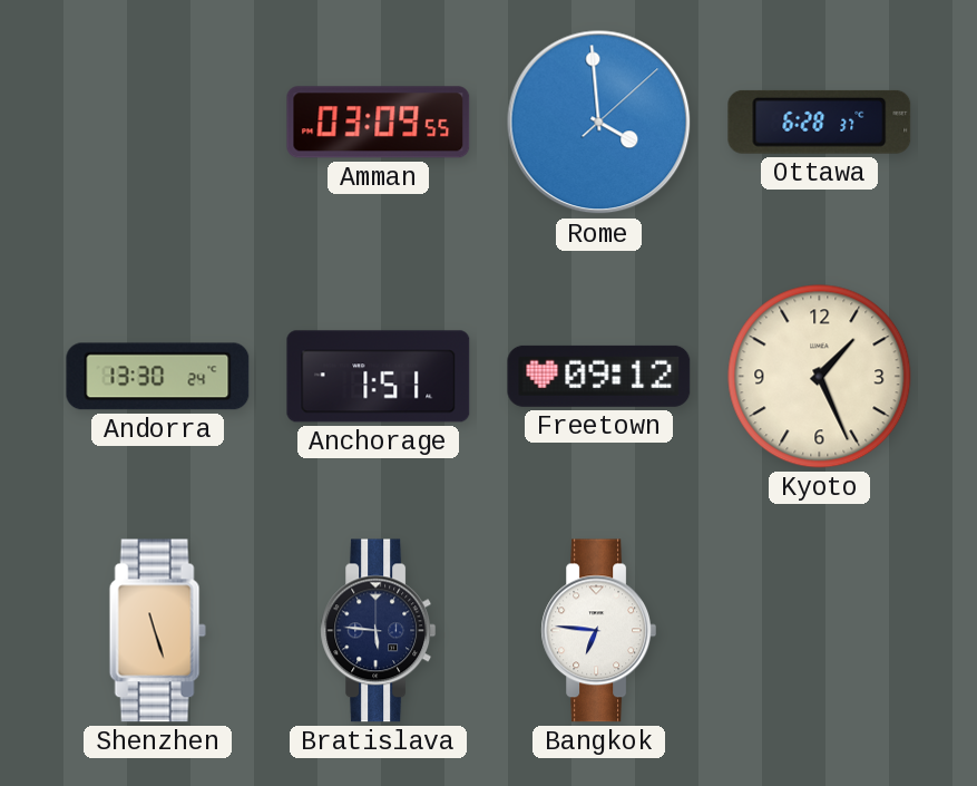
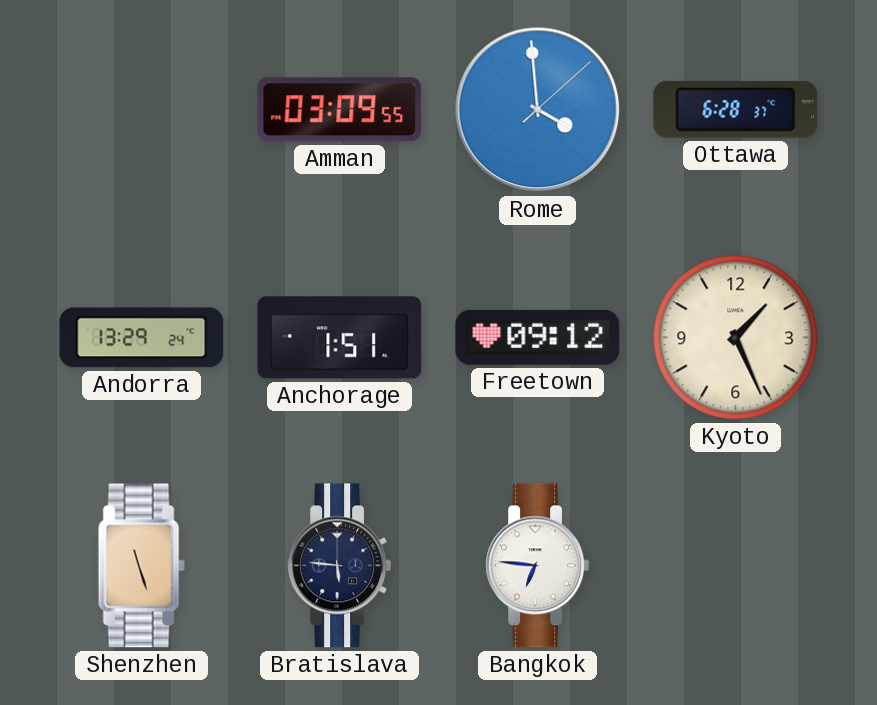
Andorra: 13:30 -> 13:29
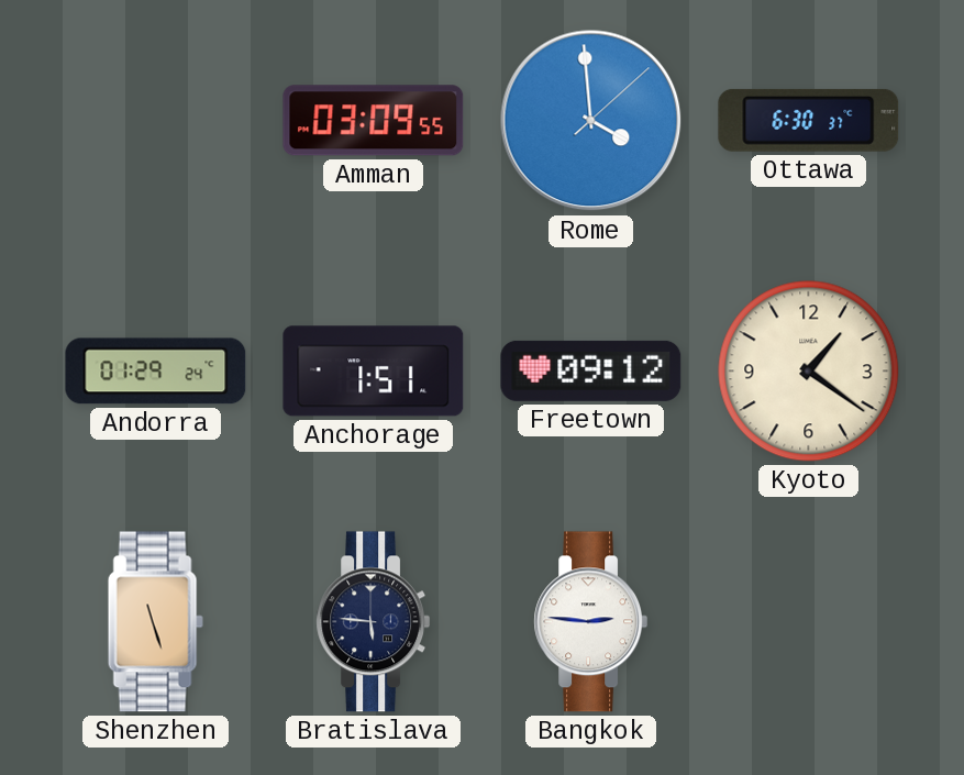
Ottawa: 6:28 -> 6:30
Andorra: 13:29 -> 01:29
Kyoto: 1:26 -> 1:21
Bangkok: 6:46 -> 2:46
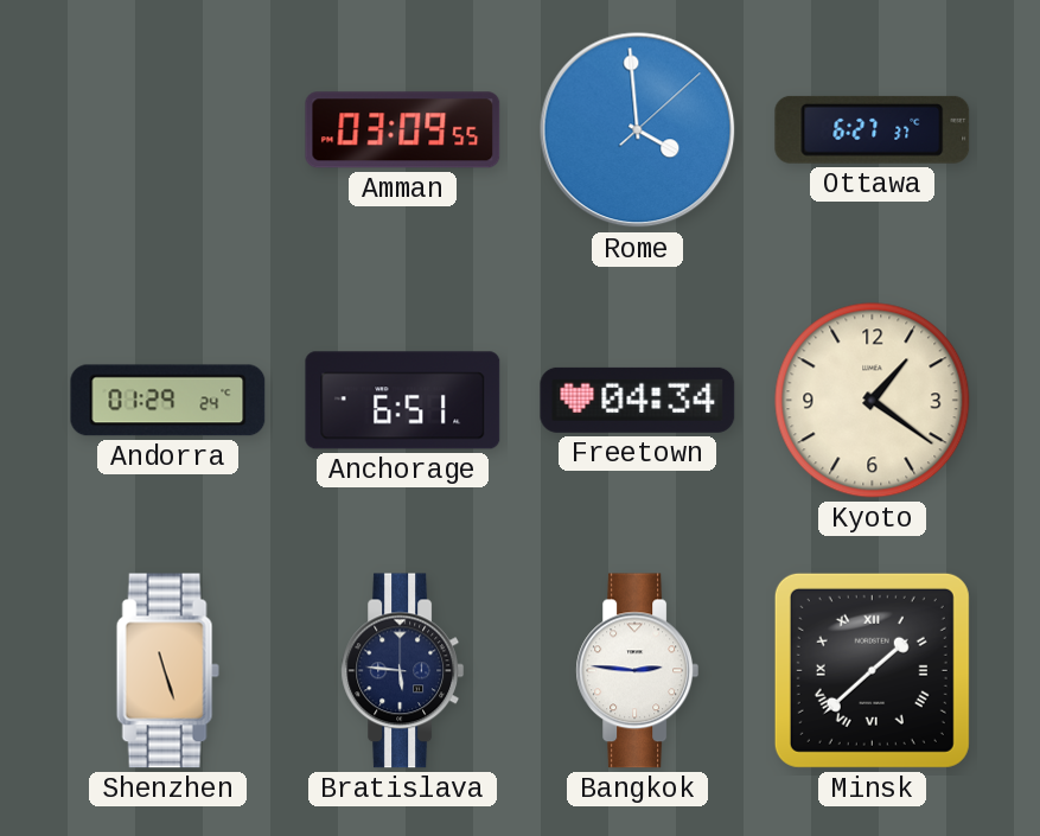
Ottawa: 6:30 -> 6:27
Anchorage: 1:51 -> 6:51
Freetown: 09:12 -> 04:34
Minsk: none -> 1:38
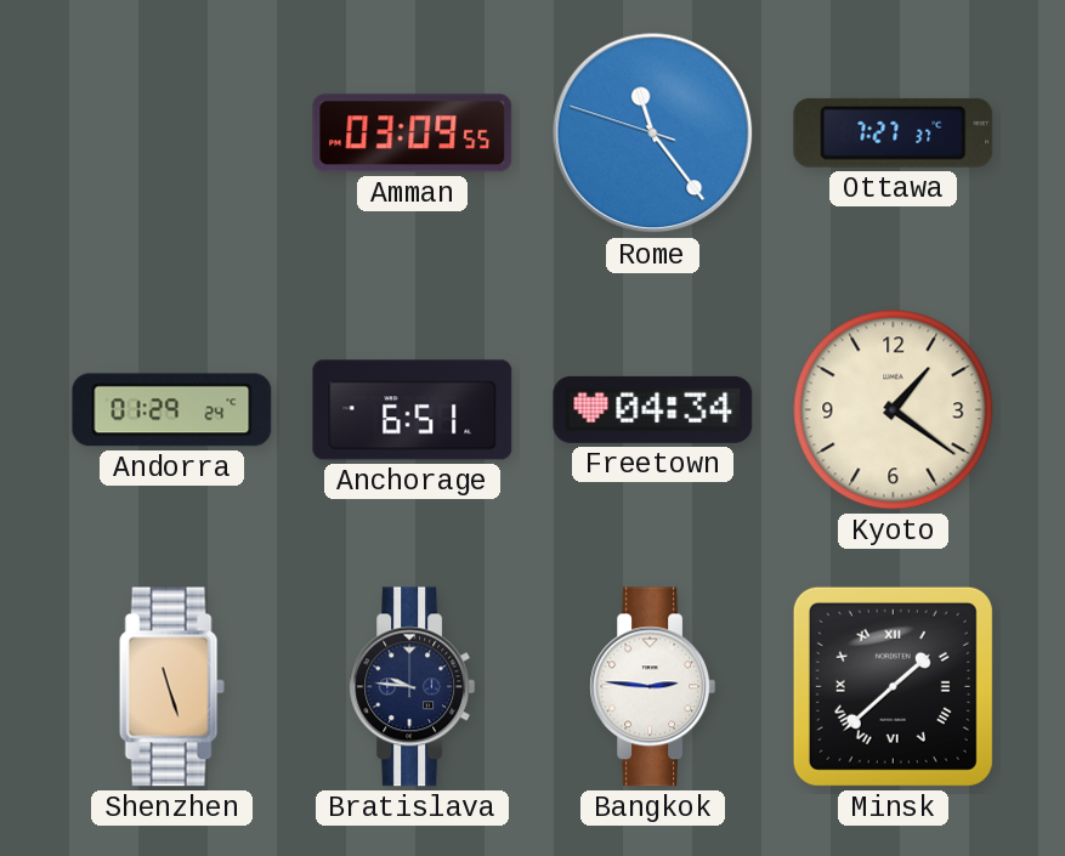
Rome: 3:59 -> 11:23
Ottawa: 6:27 -> 7:27
Bratislava: 5:46 -> 9:46
